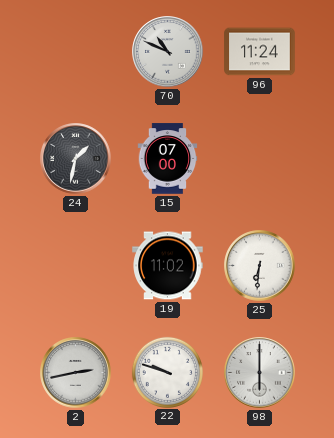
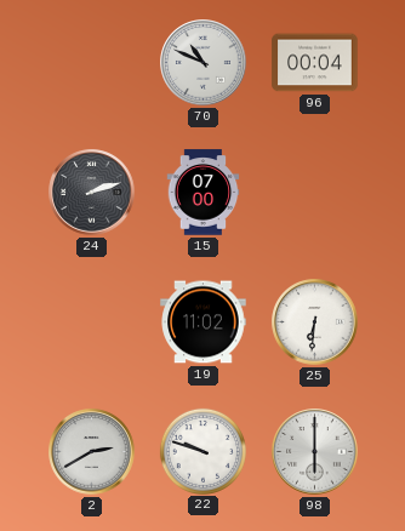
96: 11:24 -> 00:04
24: 1:32 -> 2:12
2: 2:43 -> 2:40
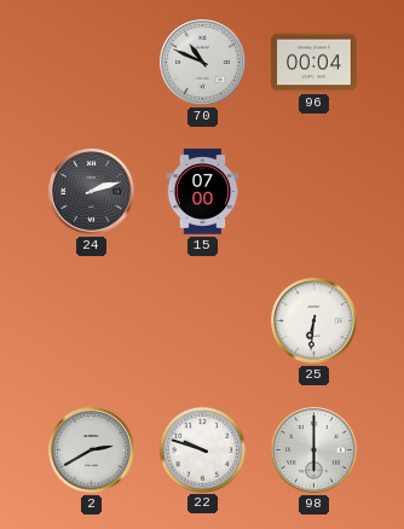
19: 11:02 -> none
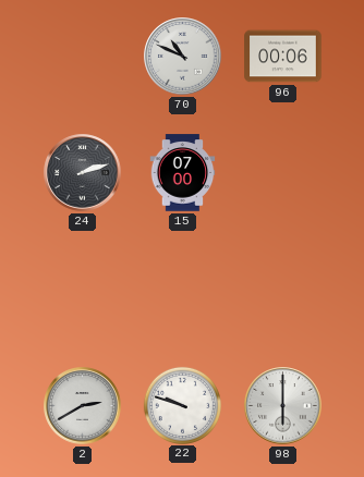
96: 00:04 -> 00:06
25: 6:31 -> none
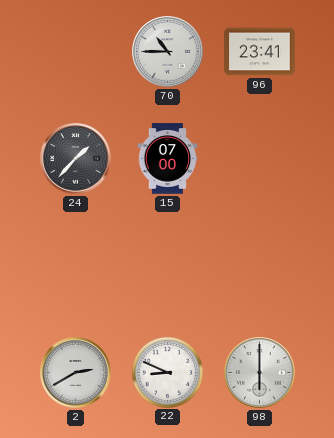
70: 10:49 -> 10:45
96: 00:06 -> 23:41
24: 2:12 -> 1:37
22: 9:48 -> 8:49
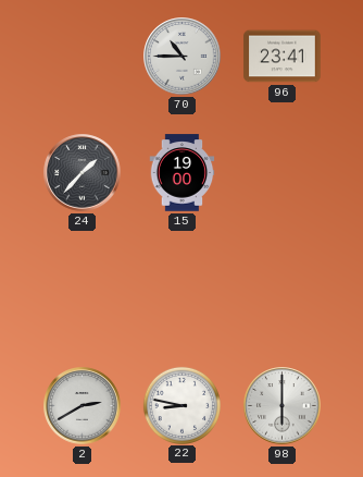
15: 07:00 -> 19:00
22: 8:49 -> 8:47
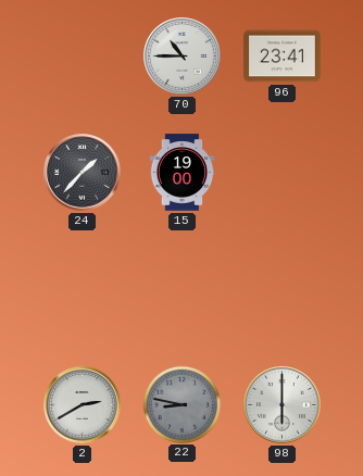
22 dial: white -> grey
